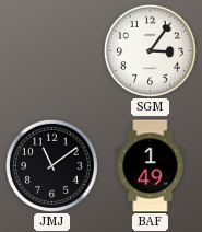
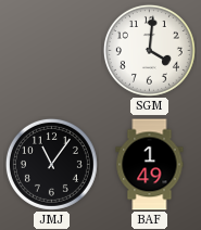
SGM: 3:06 -> 4:01
JMJ: 11:09 -> 11:06
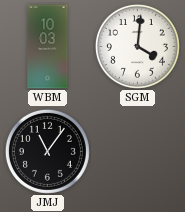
WBM: none -> 10:03
BAF: 1:49 -> none
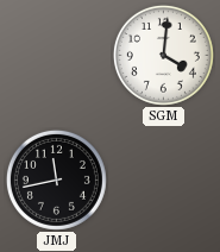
WBM: 10:03 -> none
JMJ: 11:06 -> 11:43
